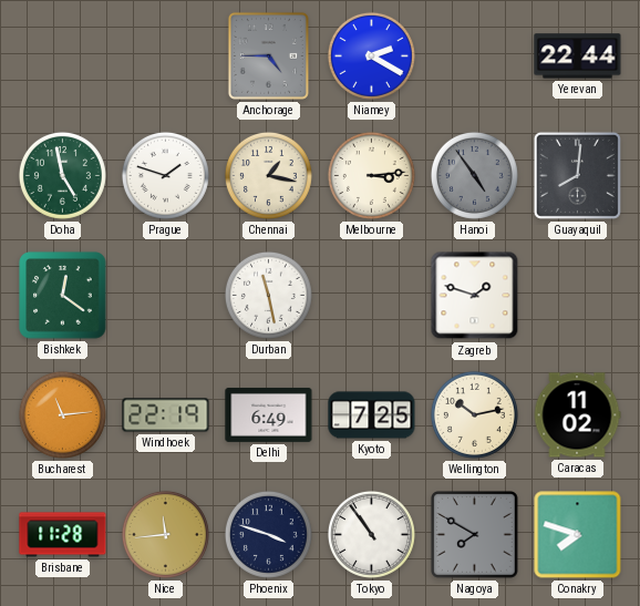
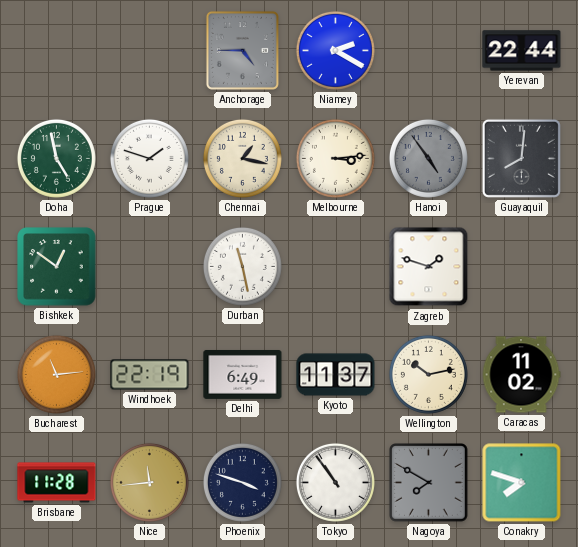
Bishkek: 12:21 -> 12:51
Kyoto: 7:25 -> 11:37
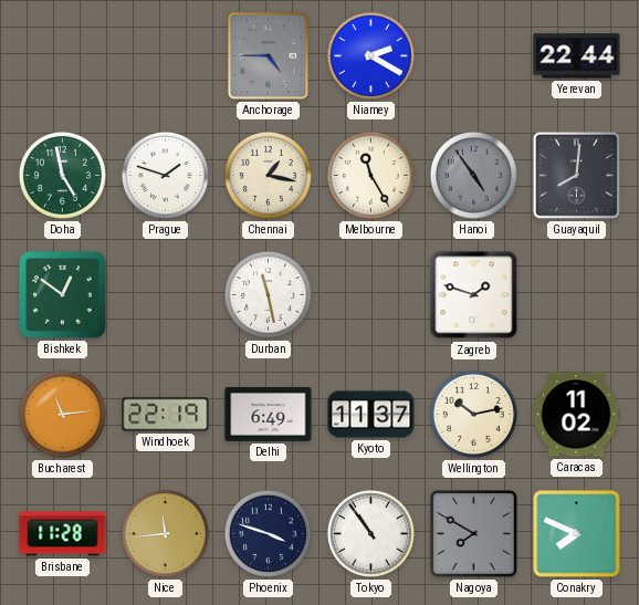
Melbourne: 3:14 -> 11:25
Conakry: 7:48 -> 7:49
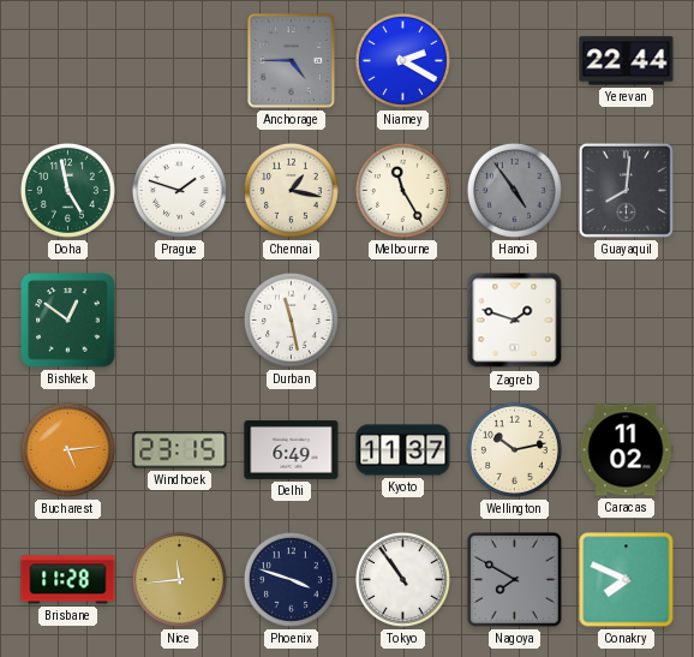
Bucharest: 11:14 -> 5:14
Windhoek: 22:19 -> 23:15
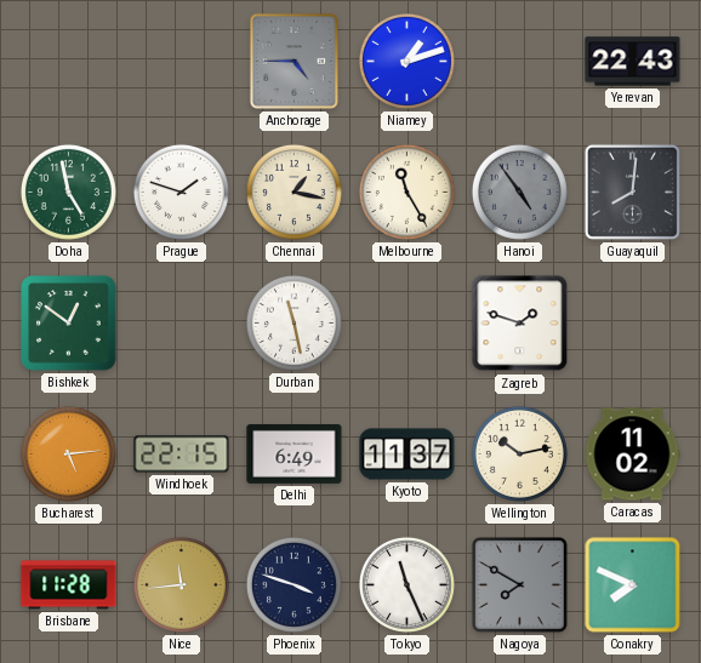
Niamey: 2:20 -> 1:12
Yerevan: 22:44 -> 22:43
Windhoek: 23:15 -> 22:15
Tokyo: 10:54 -> 11:26
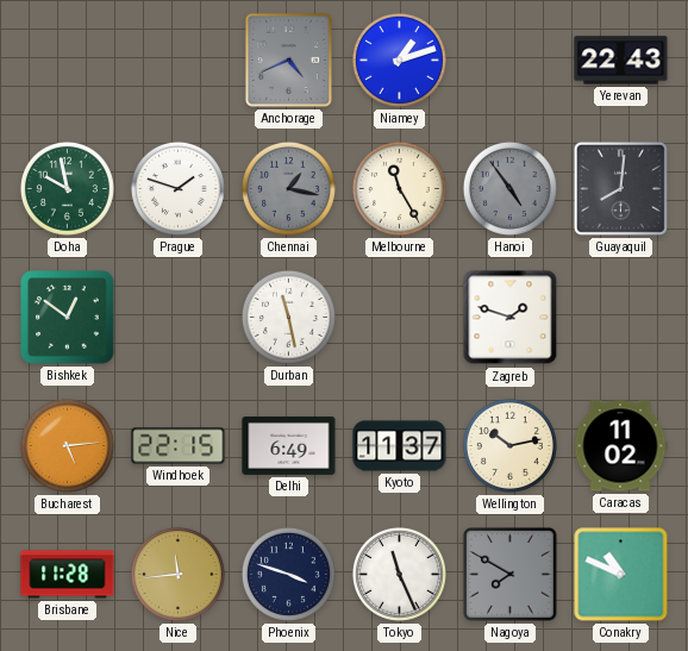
Anchorage: 4:45 -> 4:41
Doha: 4:58 -> 9:58
Chennai dial: cream -> grey
Conakry: 7:49 -> 10:49
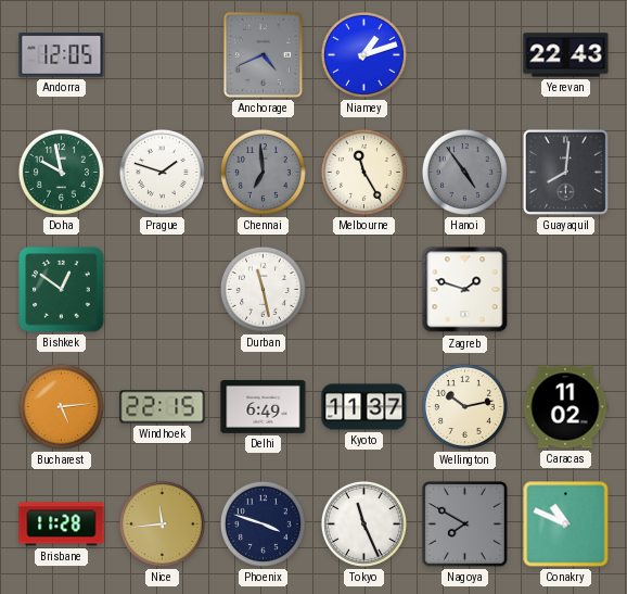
Andorra: none -> 12:05
Chennai: 1:17 -> 6:59
